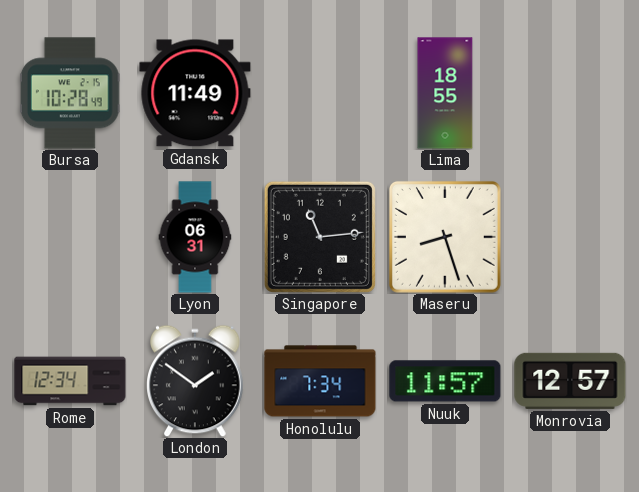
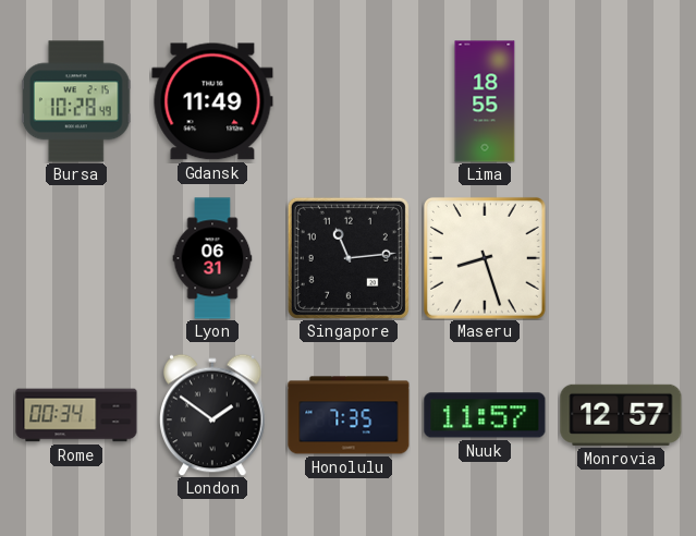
Rome: 12:34 -> 00:34
Honolulu: 7:34 -> 7:35
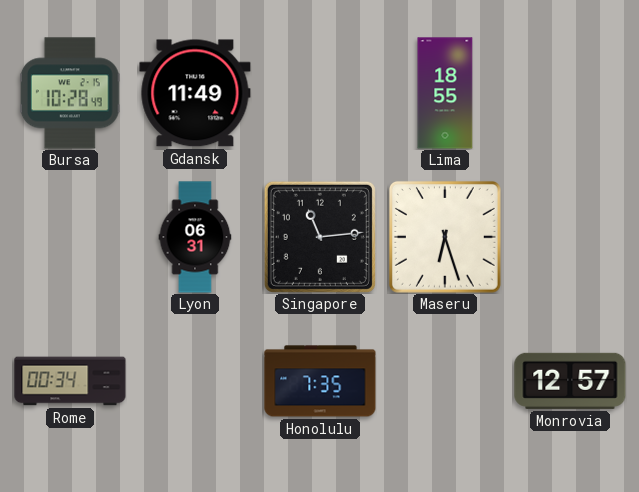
Maseru: 8:27 -> 6:27
London: 1:51 -> none
Nuuk: 11:57 -> none
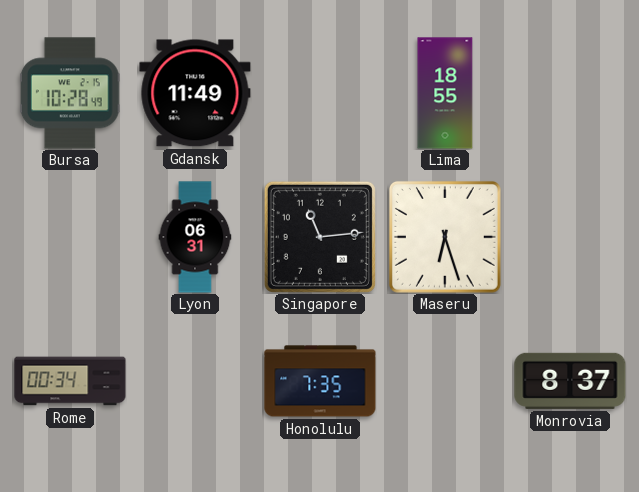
Monrovia: 12:57 -> 8:37
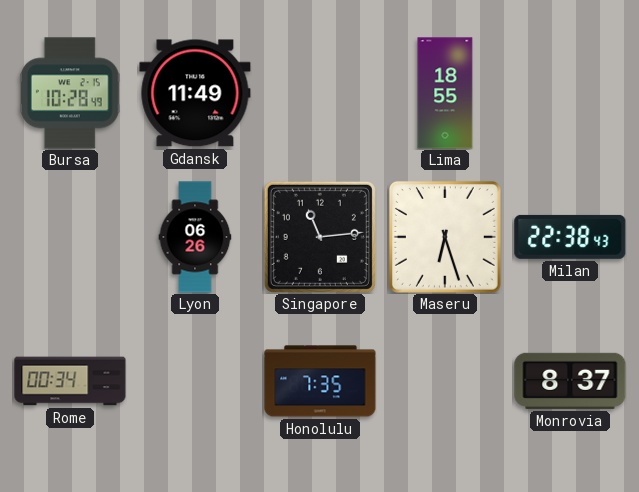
Lyon: 06:31 -> 06:26
Milan: none -> 22:38
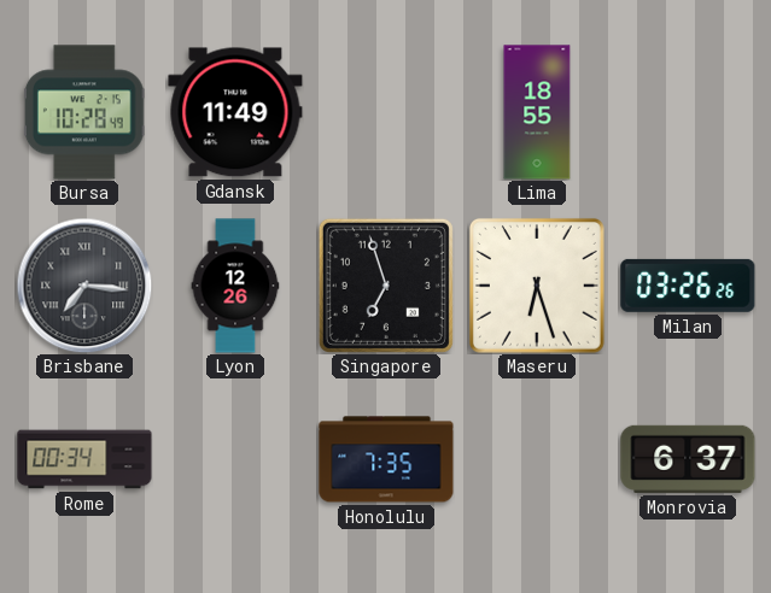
Brisbane: none -> 7:16
Lyon: 06:26 -> 12:26
Singapore: 11:14 -> 6:57
Milan: 22:38 -> 03:26
Monrovia: 8:37 -> 6:37
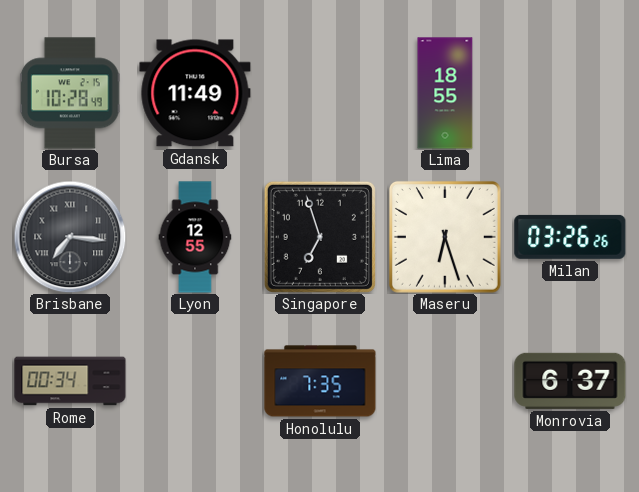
Lyon: 12:26 -> 12:55
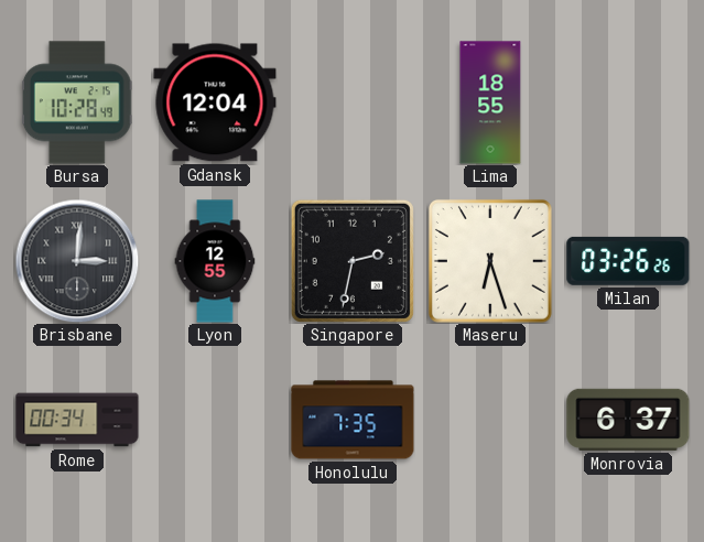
Gdansk: 11:49 -> 12:04
Brisbane: 7:16 -> 3:01
Singapore: 6:57 -> 2:32
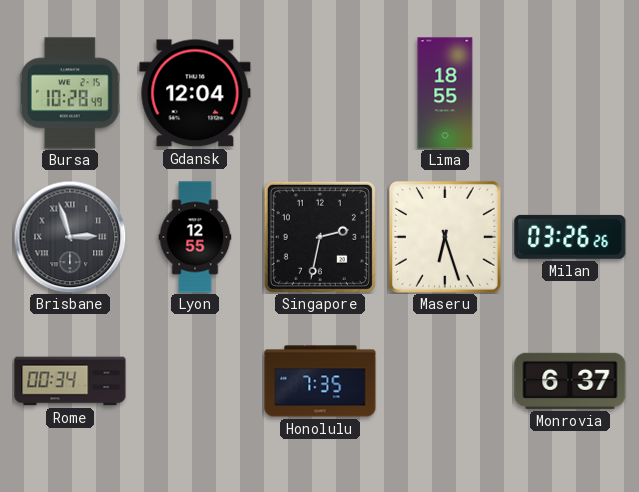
Brisbane: 3:01 -> 2:57
